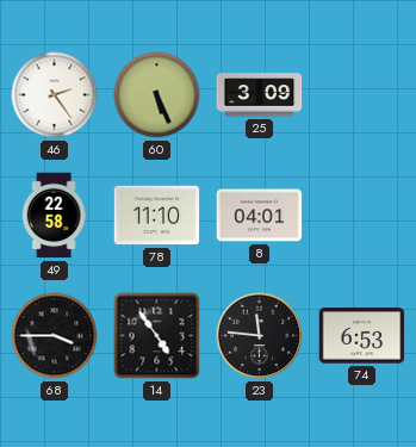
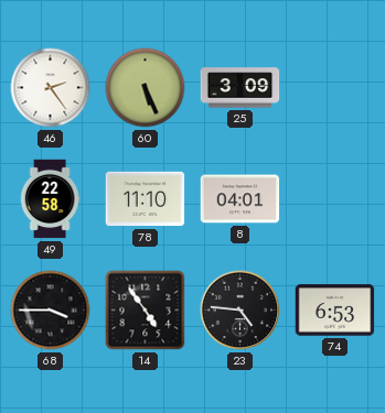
23: 11:46 -> 4:46
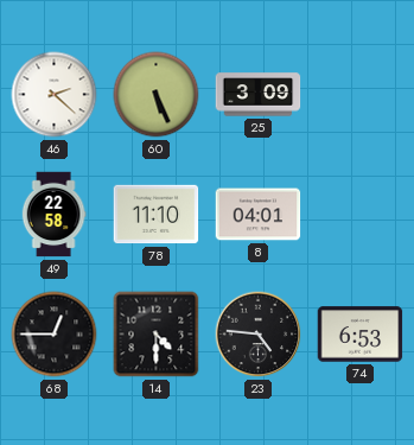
46: 2:24 -> 2:22
68: 3:45 -> 12:45
14: 4:54 -> 4:30
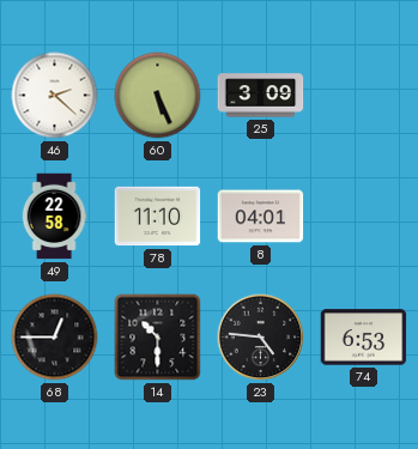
14: 4:30 -> 10:30
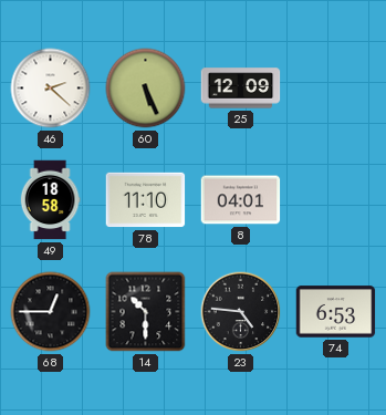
25: 3:09 -> 12:09
49: 22:58 -> 18:58
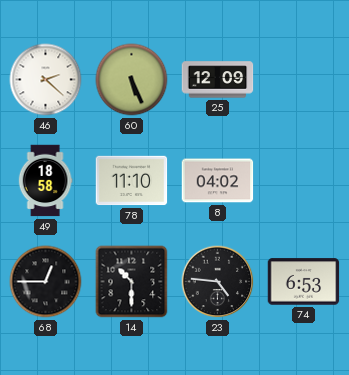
8: 04:01 -> 04:02
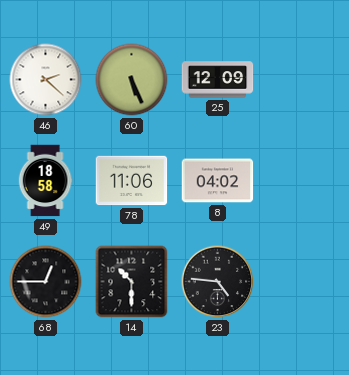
78: 11:10 -> 11:06
74: 6:53 -> none
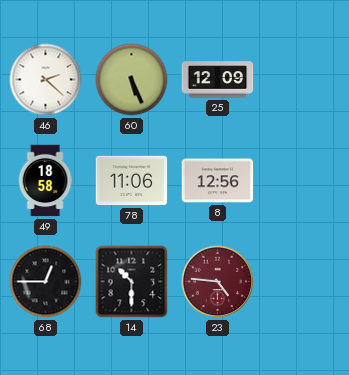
8: 04:02 -> 12:56
23 dial: black -> burgundy
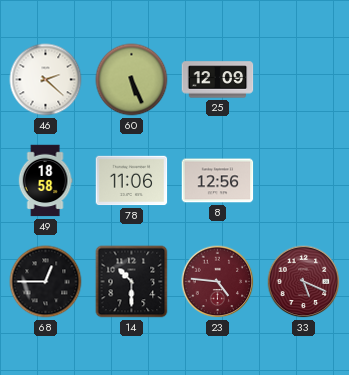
33: none -> 5:19
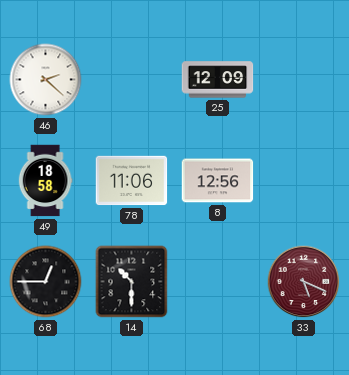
60: 5:26 -> none
23: 4:46 -> none
